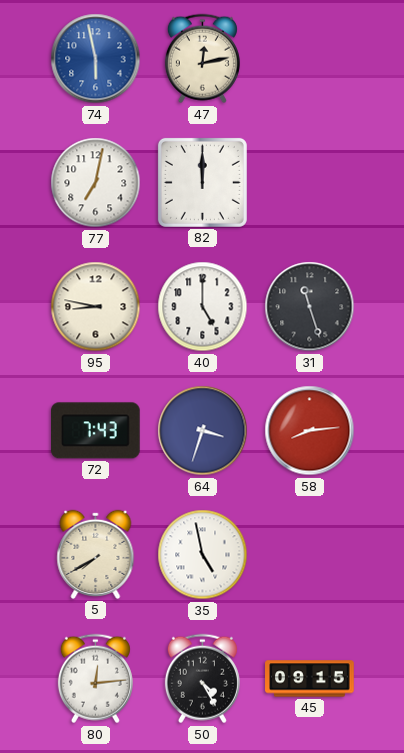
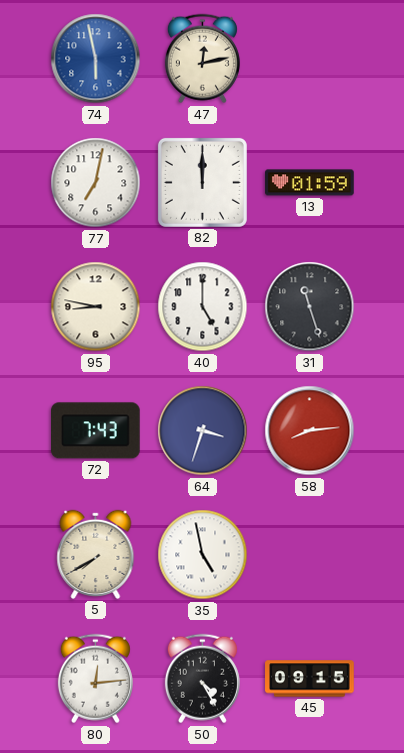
13: none -> 01:59
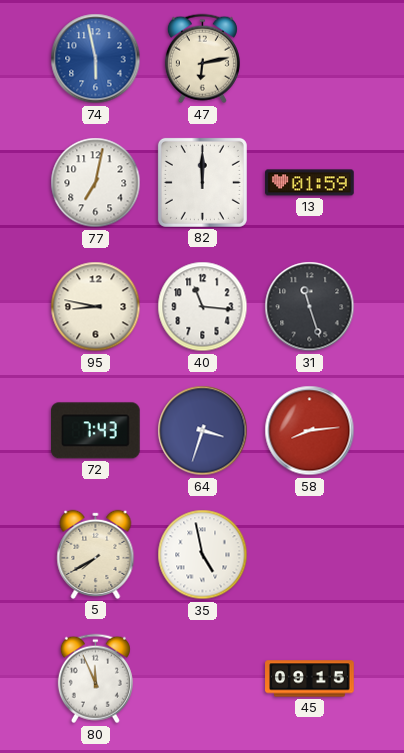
47: 12:13 -> 6:13
40: 5:00 -> 11:16
80: 12:14 -> 11:56
50: 4:25 -> none
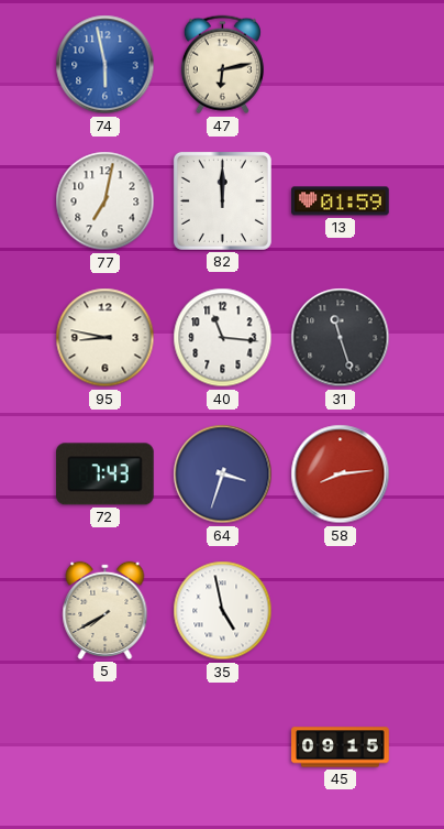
80: 11:56 -> none
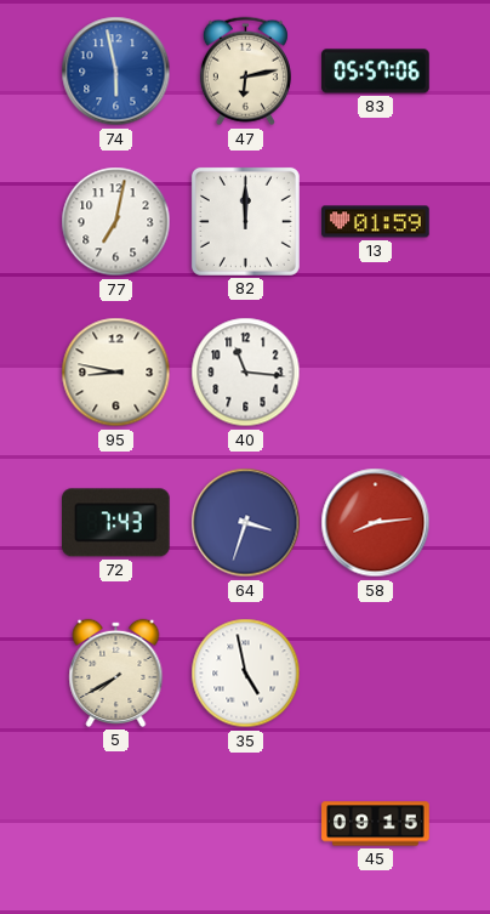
83: none -> 05:57
31: 11:27 -> none
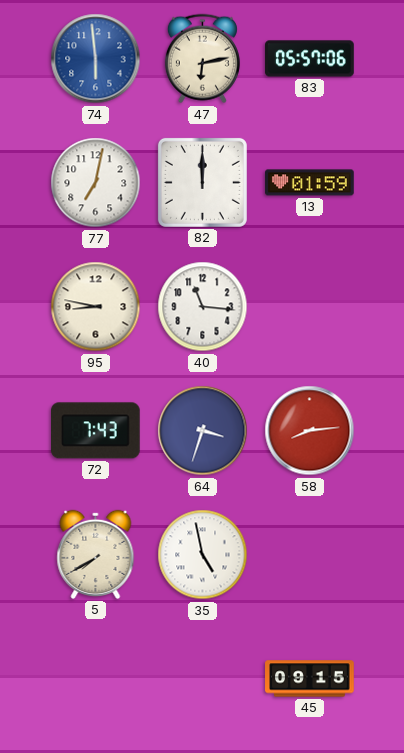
74: 5:58 -> 5:59
